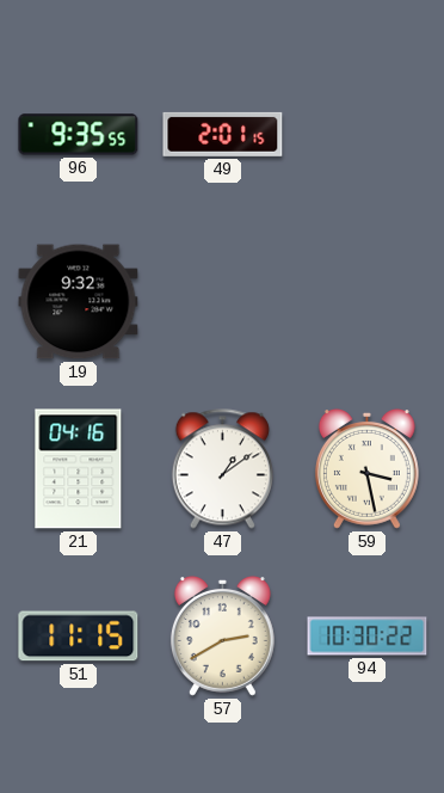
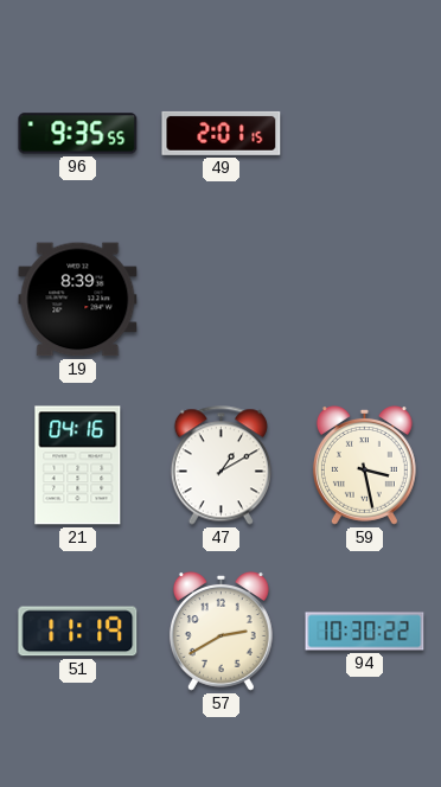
19: 9:32 -> 8:39
47: 1:09 -> 1:10
51: 11:15 -> 11:19
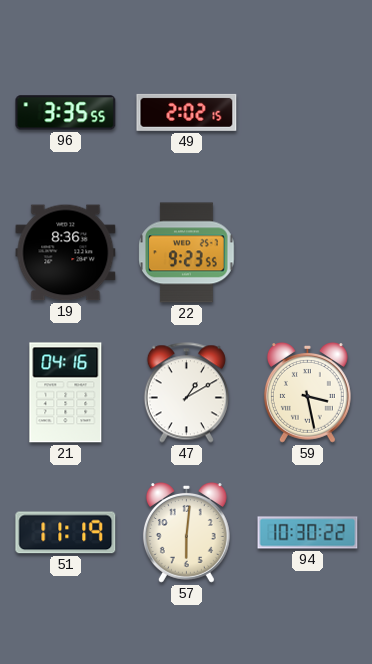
96: 9:35 -> 3:35
49: 2:01 -> 2:02
19: 8:39 -> 8:36
22: none -> 9:23
57: 2:40 -> 6:01
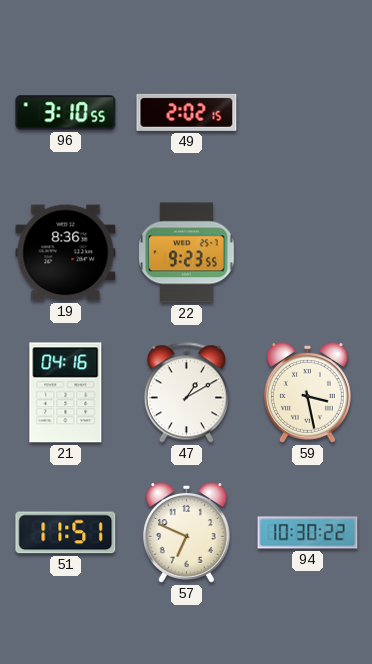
96: 3:35 -> 3:10
51: 11:19 -> 11:51
57: 6:01 -> 6:49
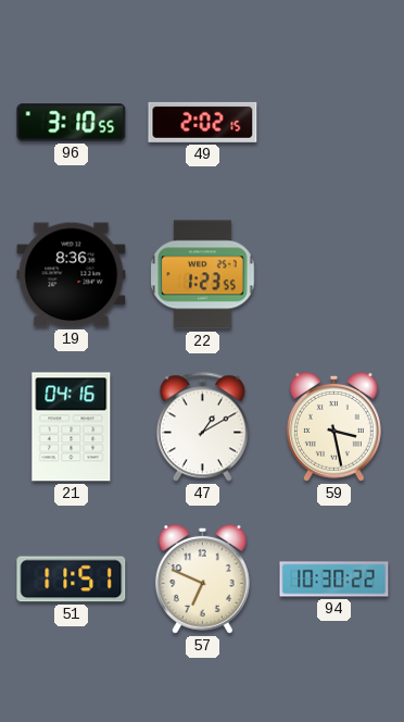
22: 9:23 -> 1:23
